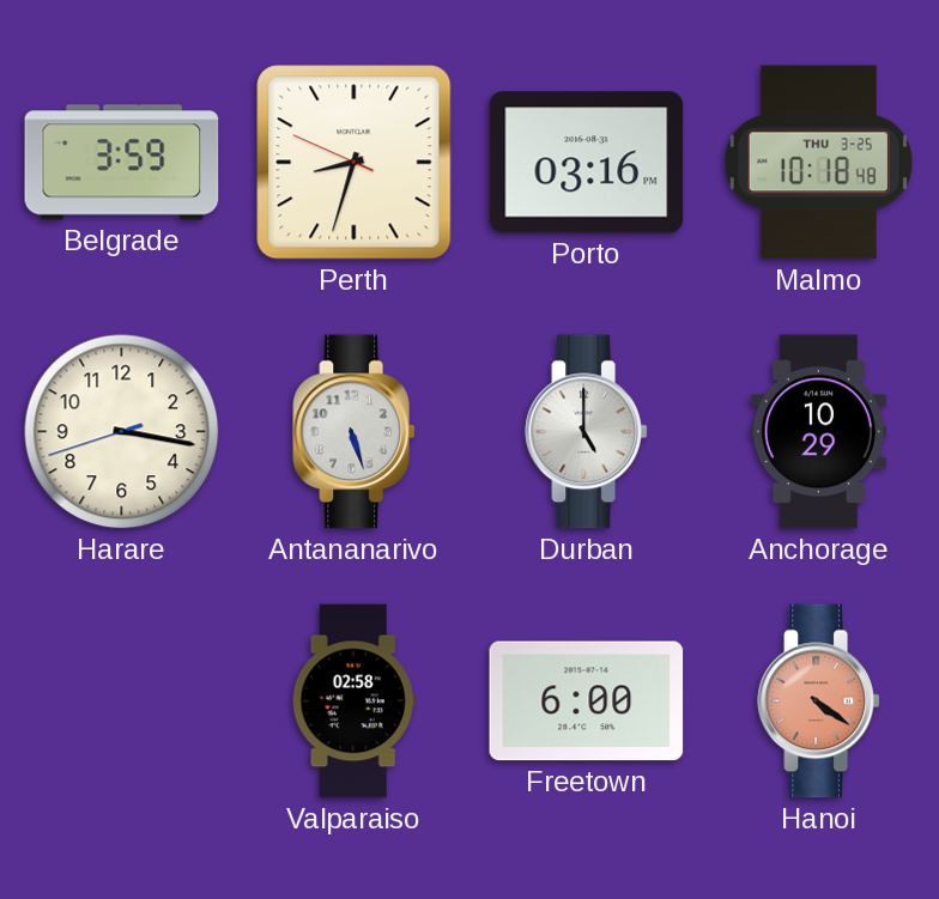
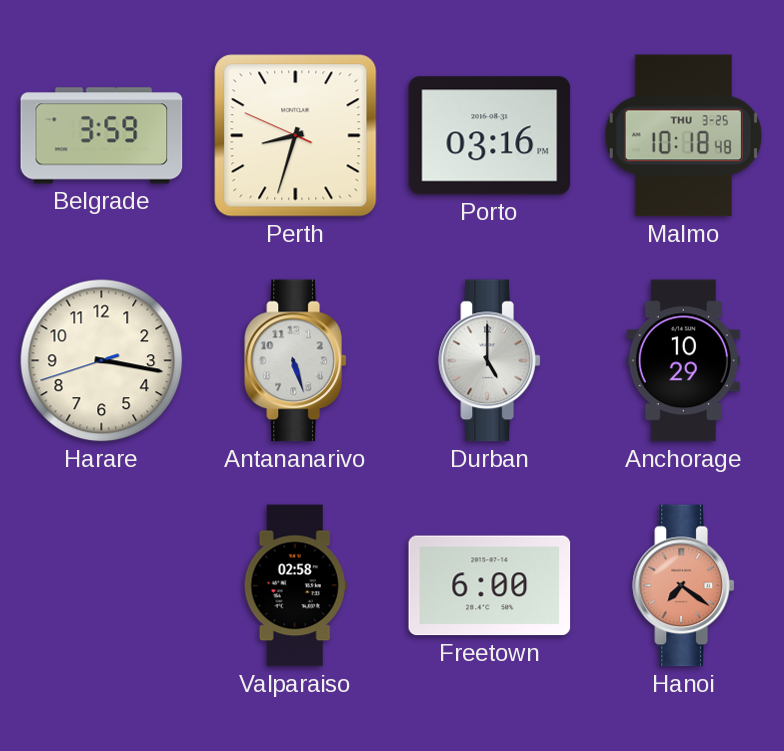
Hanoi: 4:21 -> 7:21
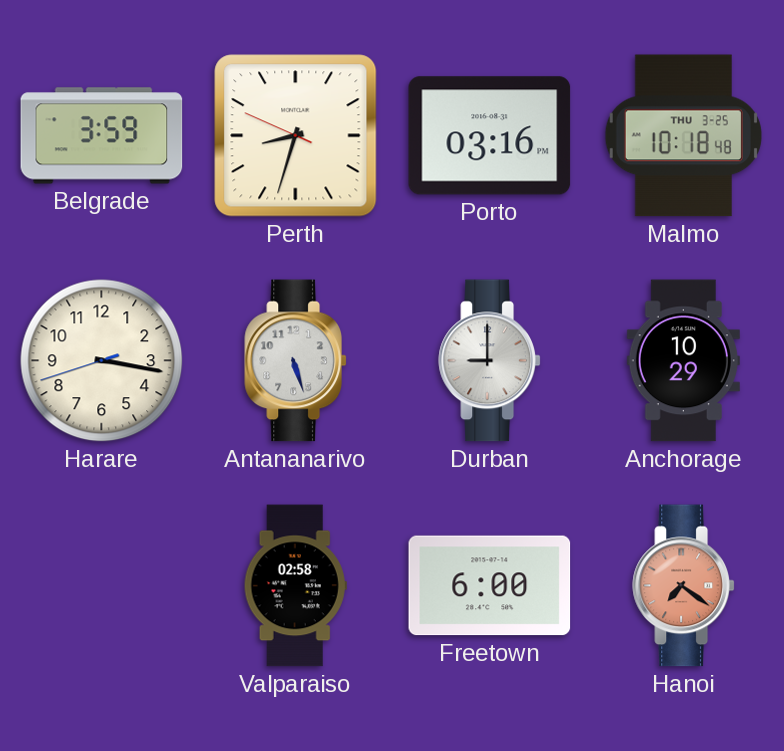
Durban: 5:00 -> 9:00
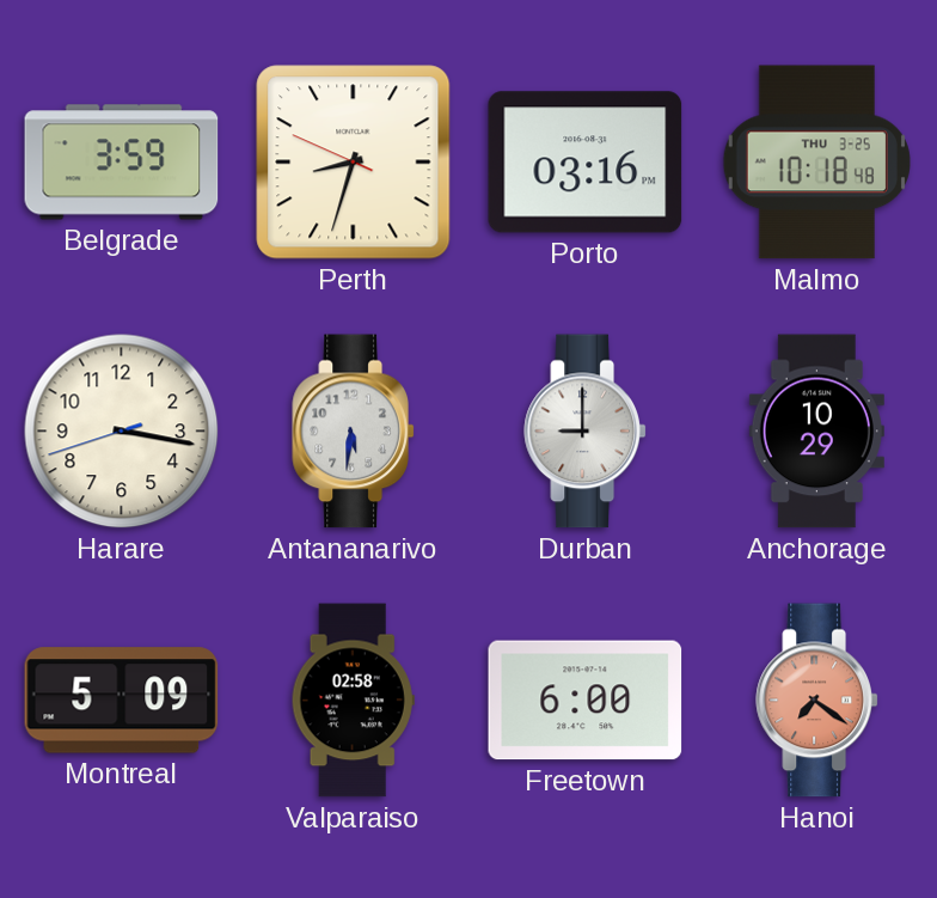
Antananarivo: 5:27 -> 5:31
Montreal: none -> 5:09
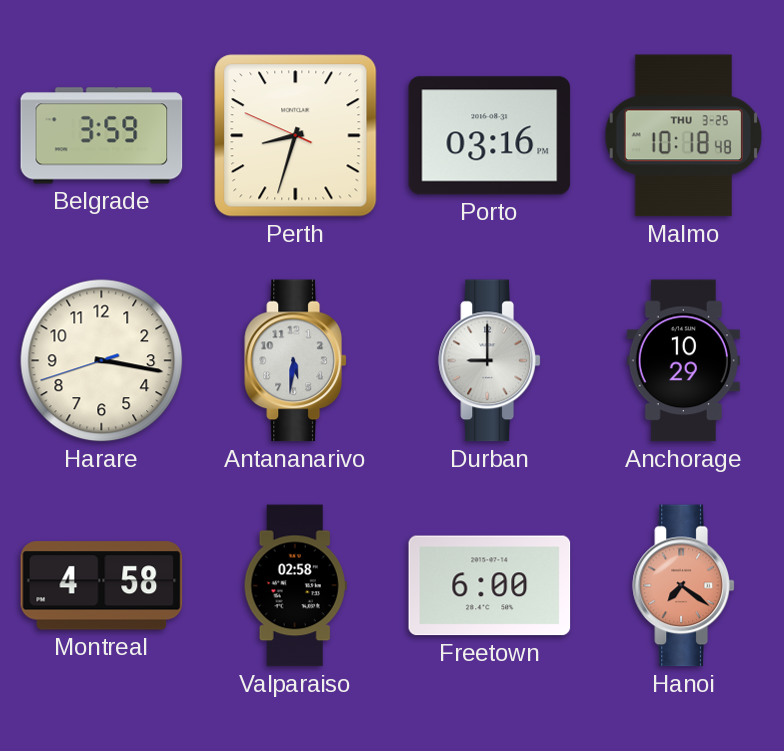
Montreal: 5:09 -> 4:58
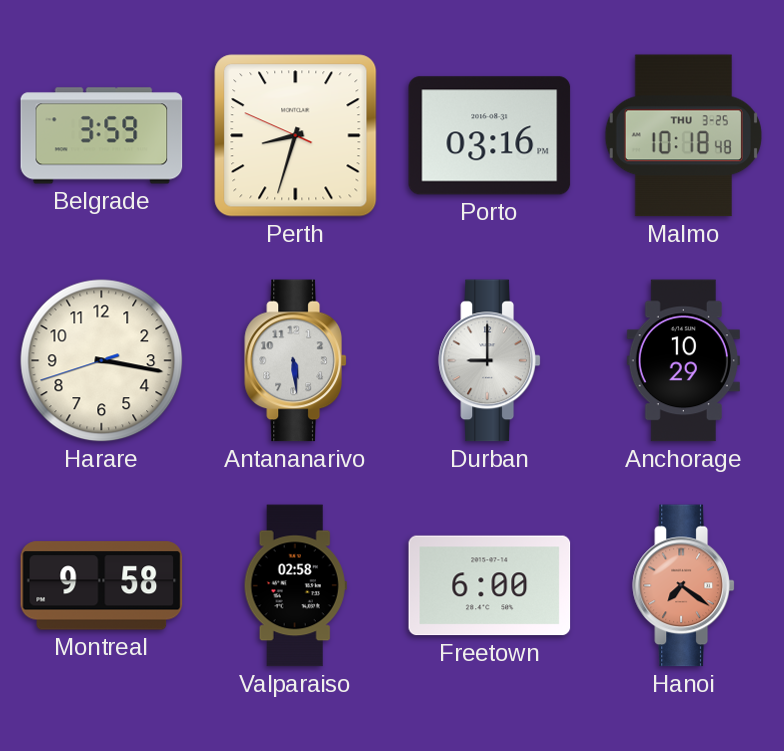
Antananarivo: 5:31 -> 5:29
Montreal: 4:58 -> 9:58
